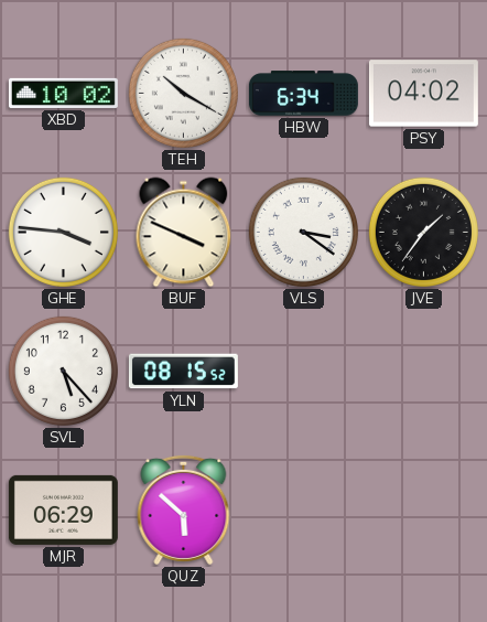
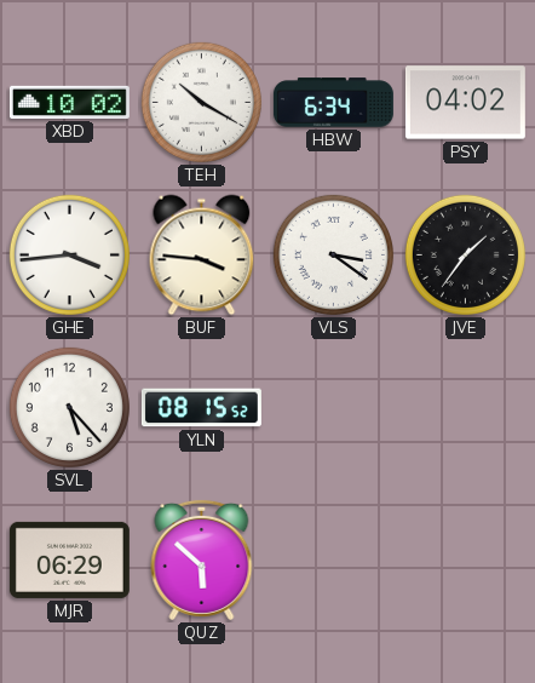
GHE: 3:46 -> 3:44
BUF: 3:49 -> 3:46
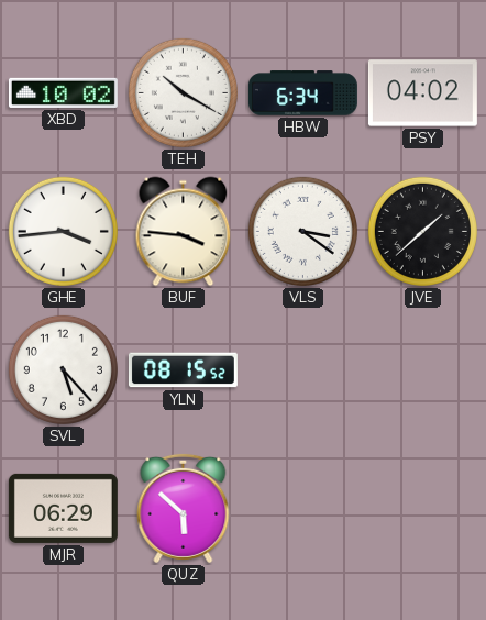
JVE: 1:36 -> 1:38
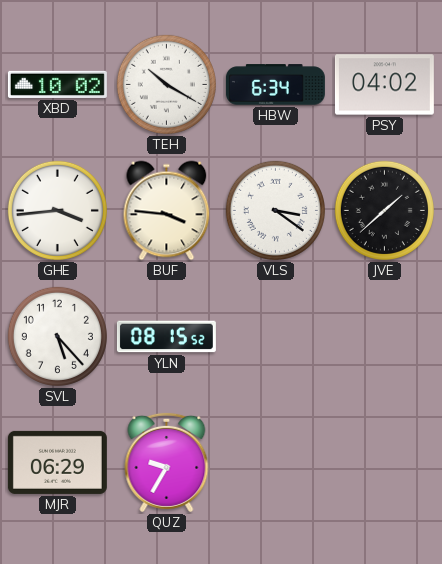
QUZ: 5:52 -> 9:35
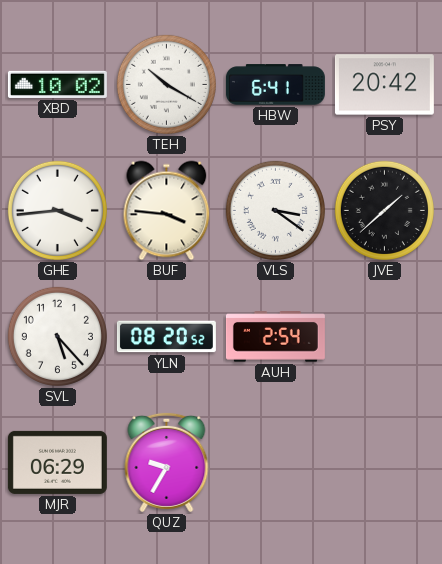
HBW: 6:34 -> 6:41
PSY: 04:02 -> 20:42
YLN: 08:15 -> 08:20
AUH: none -> 2:54
